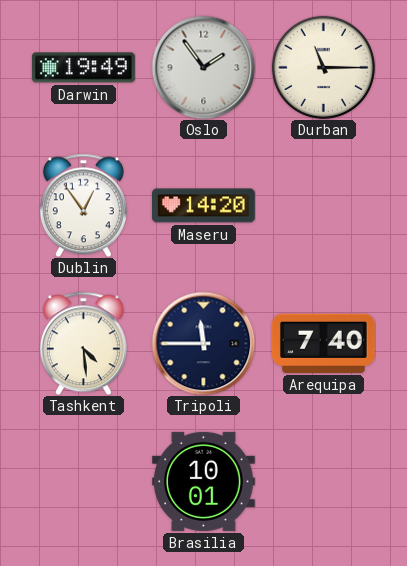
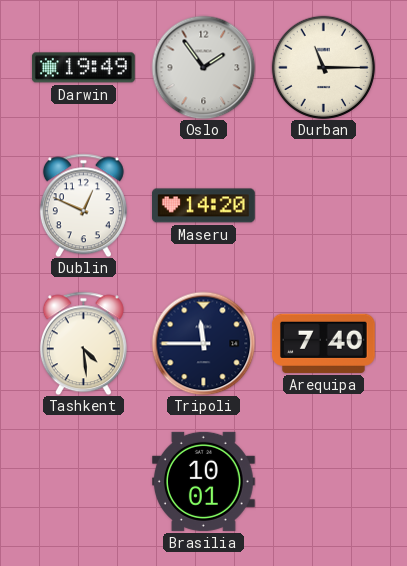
Dublin: 12:54 -> 12:49
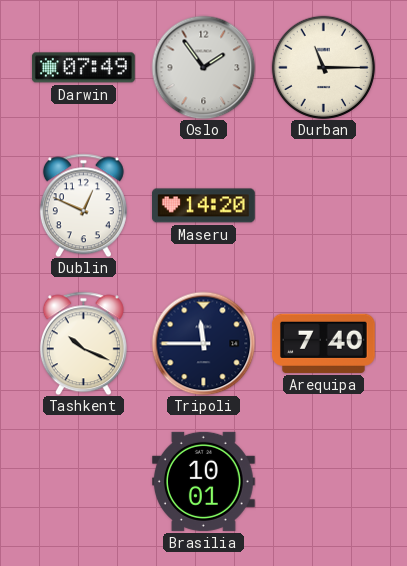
Darwin: 19:49 -> 07:49
Tashkent: 4:29 -> 10:19
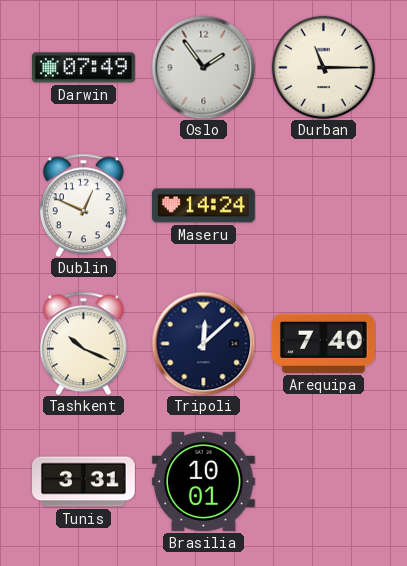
Maseru: 14:20 -> 14:24
Tripoli: 11:45 -> 12:08
Tunis: none -> 3:31
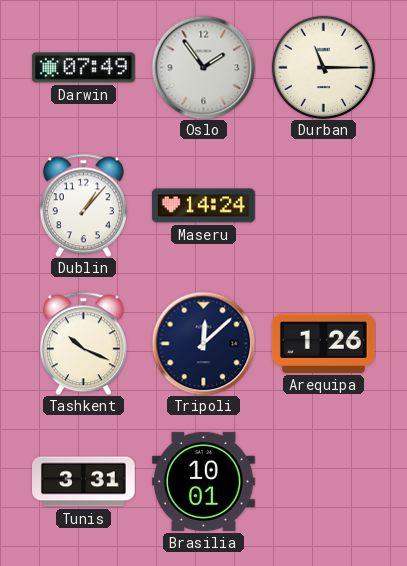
Dublin: 12:49 -> 1:07
Arequipa: 7:40 -> 1:26
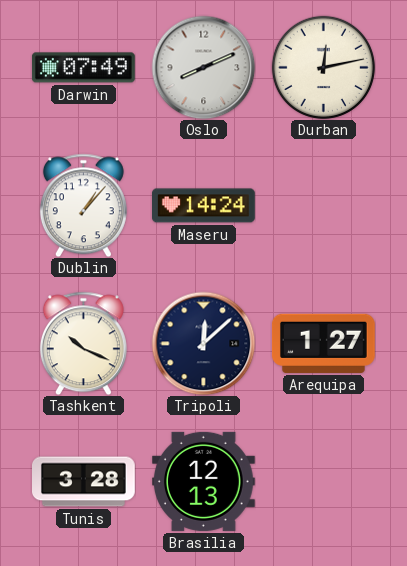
Oslo: 1:54 -> 8:11
Durban: 11:15 -> 12:13
Arequipa: 1:26 -> 1:27
Tunis: 3:31 -> 3:28
Brasilia: 10:01 -> 12:13
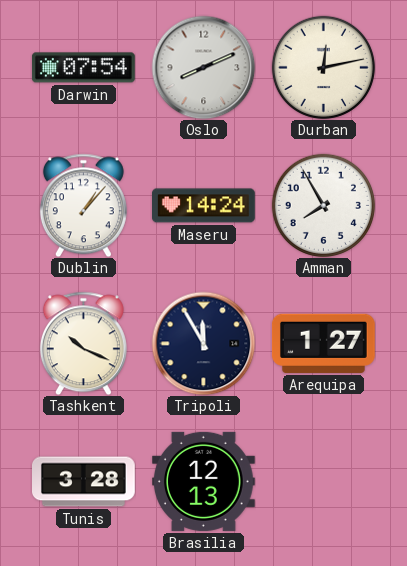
Darwin: 07:49 -> 07:54
Amman: none -> 7:55
Tripoli: 12:08 -> 11:55
